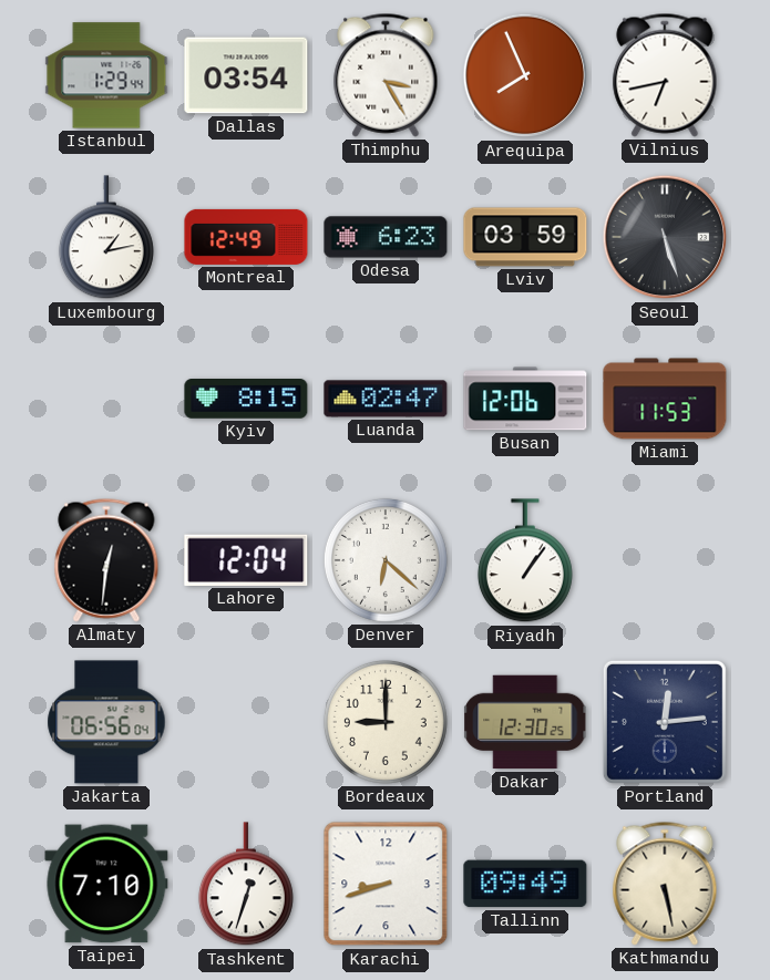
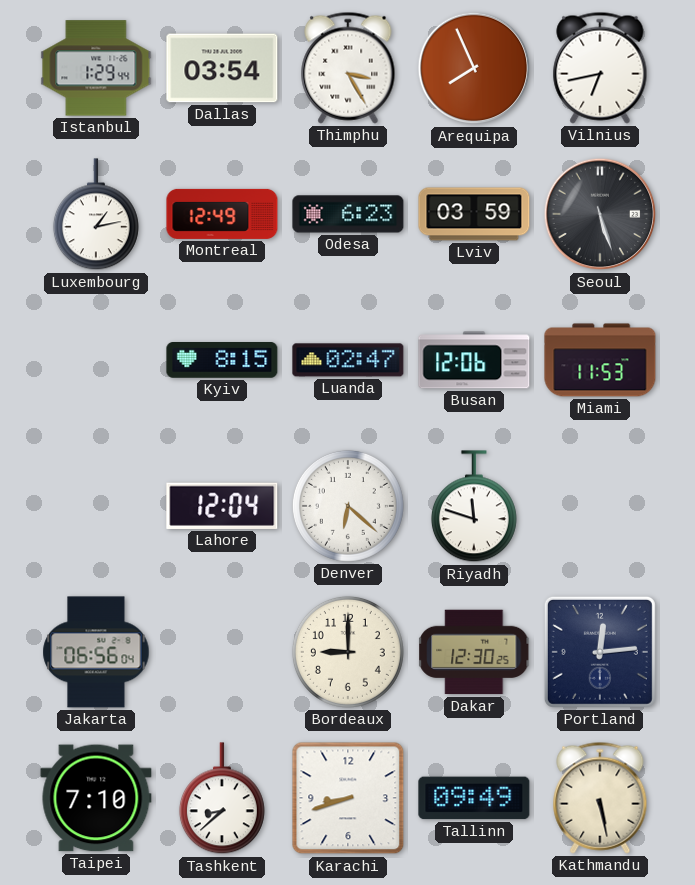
Almaty: 12:31 -> none
Riyadh: 1:06 -> 11:48
Tashkent: 12:33 -> 8:38
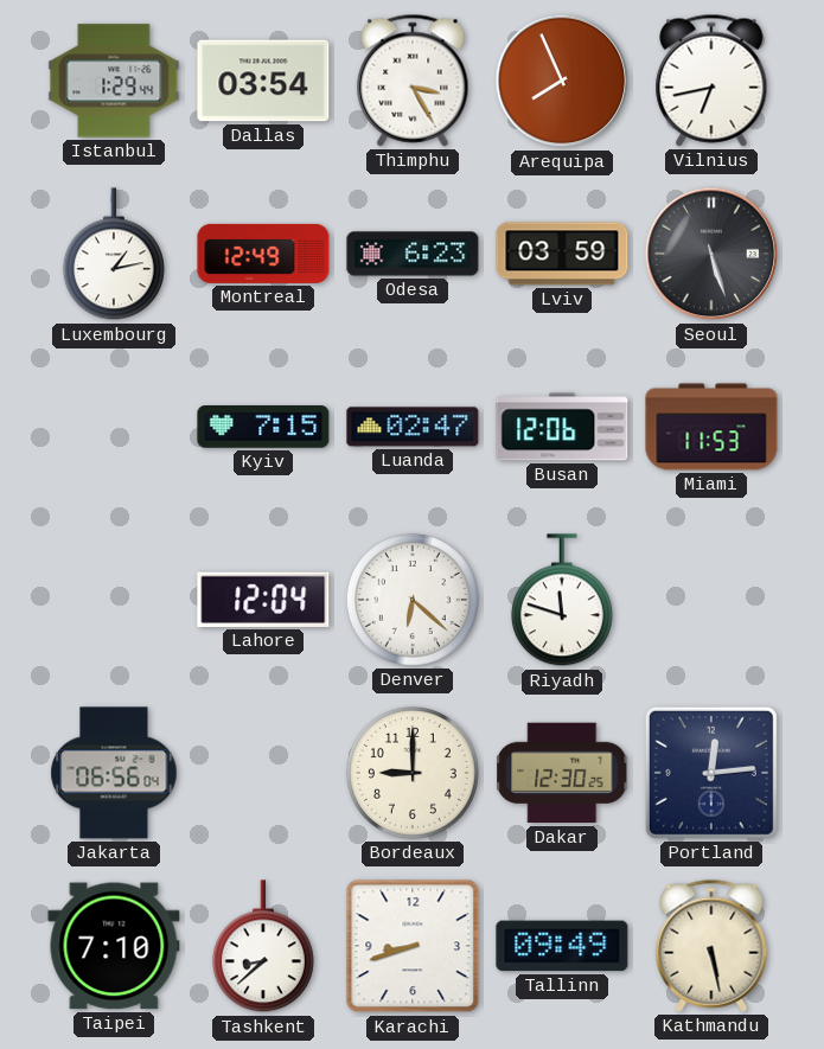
Kyiv: 8:15 -> 7:15
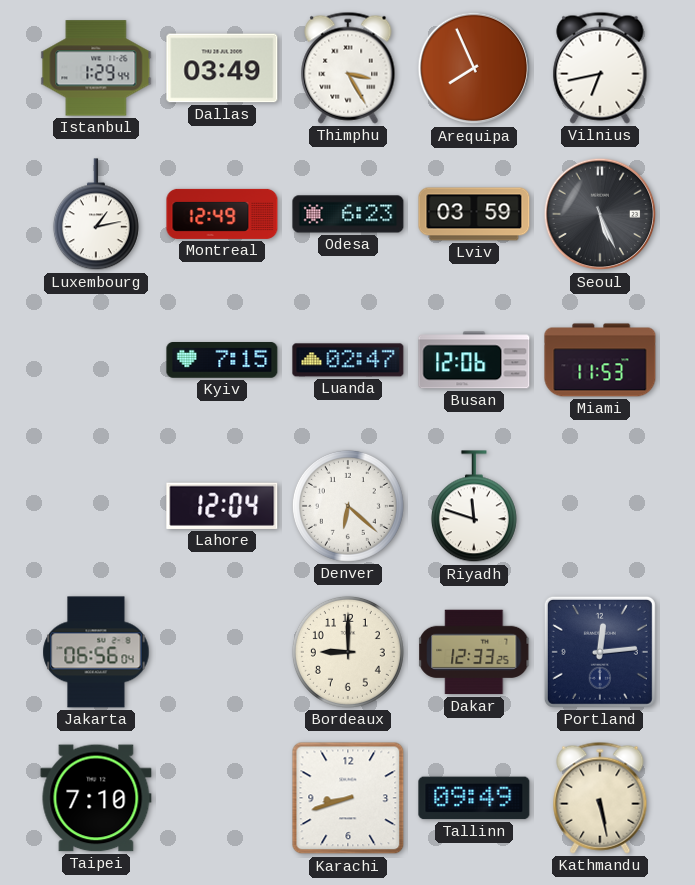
Dallas: 03:54 -> 03:49
Seoul: 5:27 -> 5:26
Dakar: 12:30 -> 12:33
Tashkent: 8:38 -> none
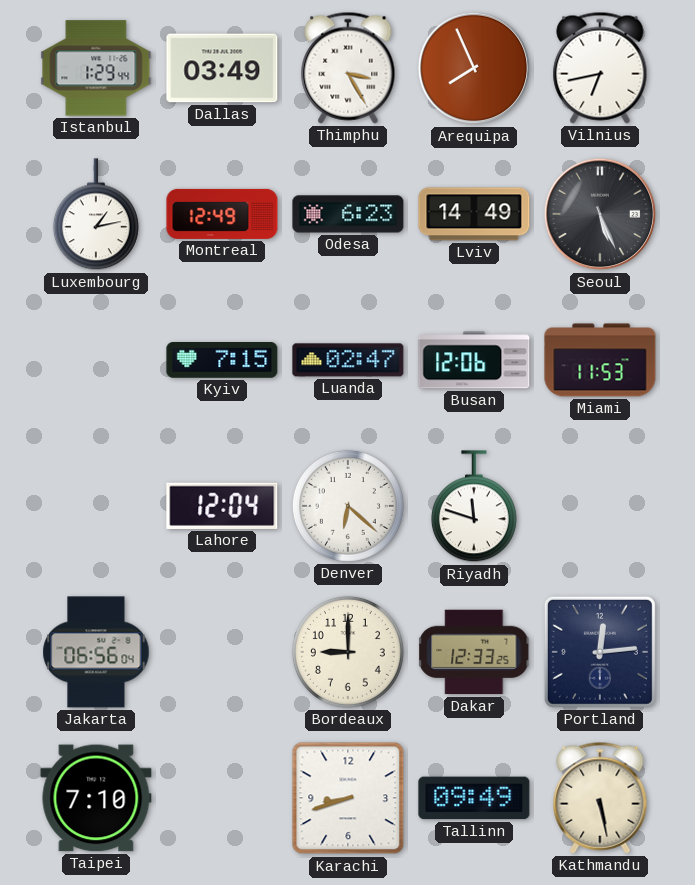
Lviv: 03:59 -> 14:49
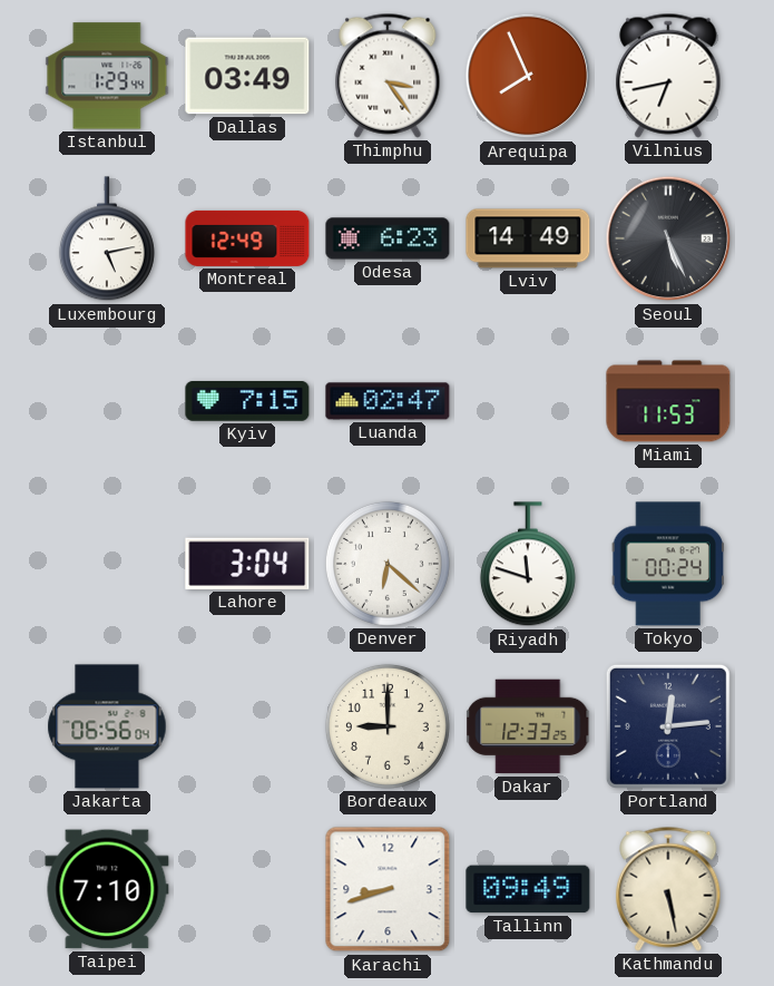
Thimphu: 3:25 -> 3:24
Luxembourg: 1:13 -> 5:13
Busan: 12:06 -> none
Lahore: 12:04 -> 3:04
Tokyo: none -> 00:24
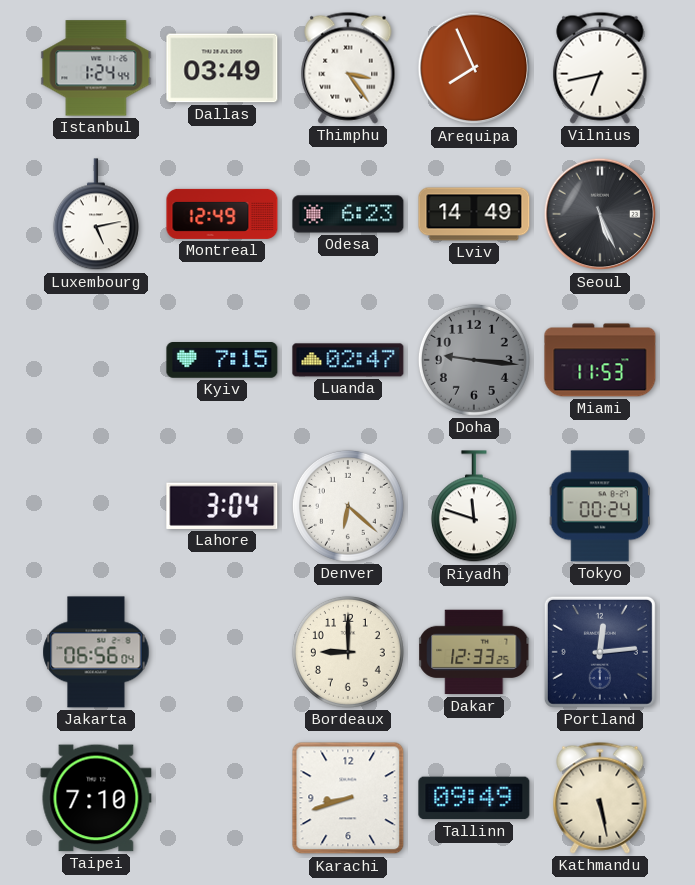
Istanbul: 1:29 -> 1:24
Doha: none -> 9:16
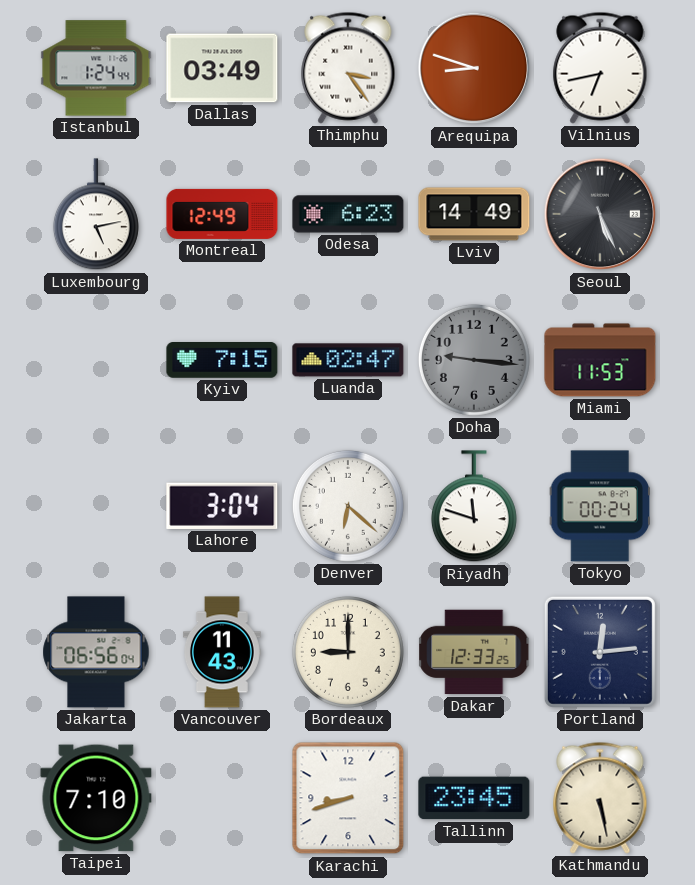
Arequipa: 7:56 -> 8:48
Vancouver: none -> 11:43
Tallinn: 09:49 -> 23:45
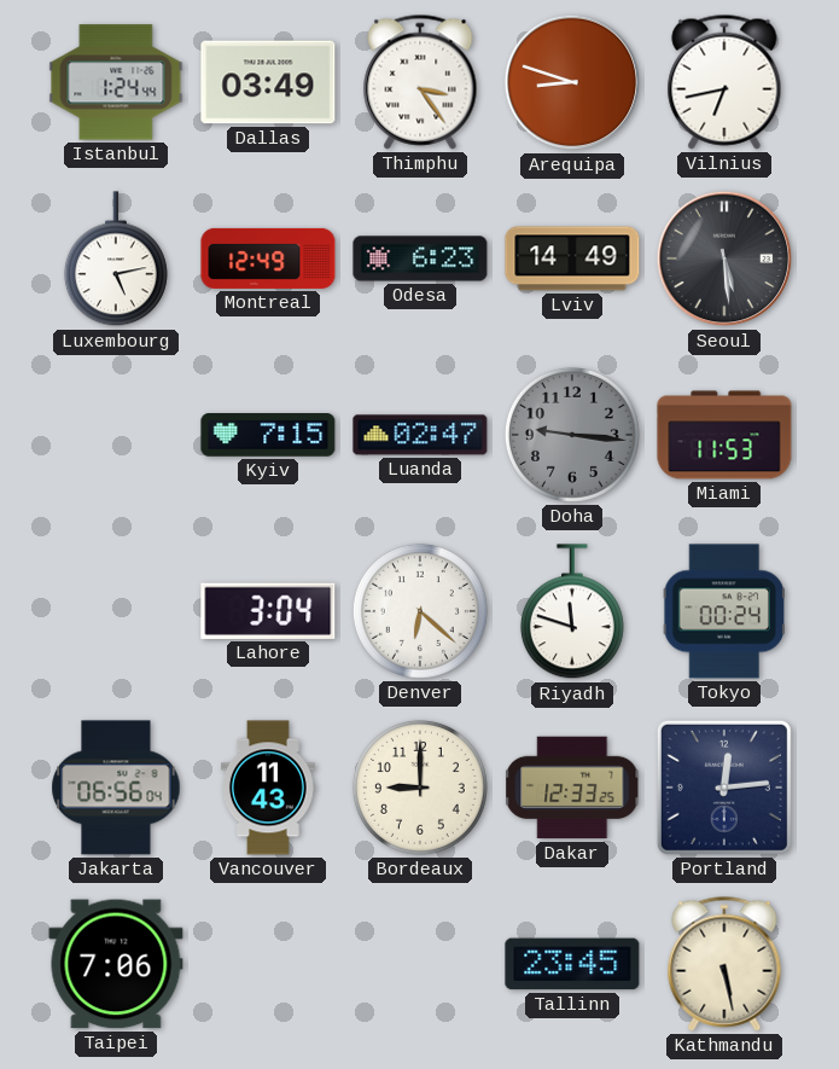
Seoul: 5:26 -> 5:29
Taipei: 7:10 -> 7:06
Karachi: 8:42 -> none
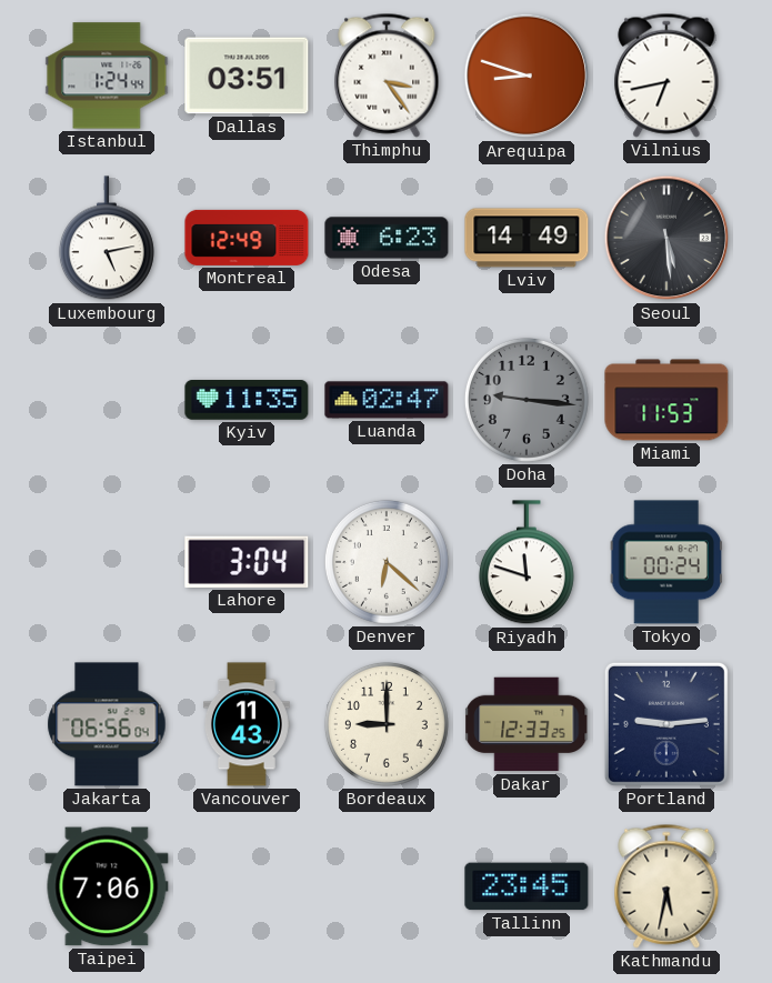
Dallas: 03:49 -> 03:51
Kyiv: 7:15 -> 11:35
Portland: 12:14 -> 9:14
Kathmandu: 5:28 -> 5:32
